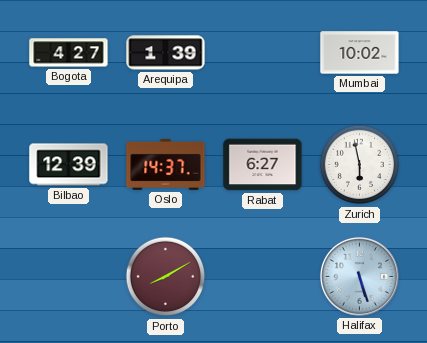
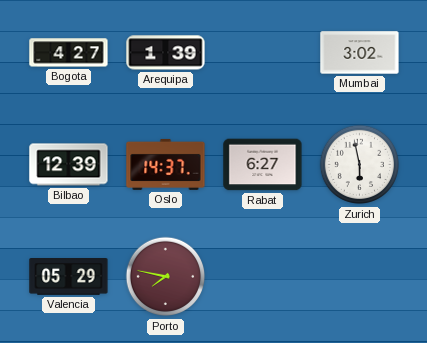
Mumbai: 10:02 -> 3:02
Valencia: none -> 05:29
Porto: 8:10 -> 7:47
Halifax: 5:27 -> none
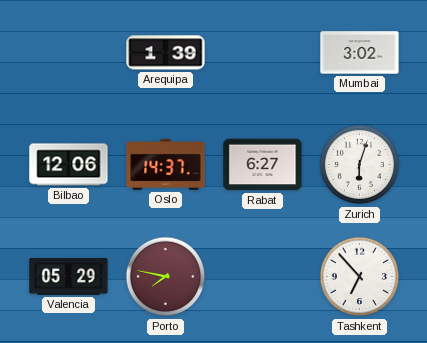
Bogota: 4:27 -> none
Bilbao: 12:39 -> 12:06
Zurich: 5:58 -> 6:03
Tashkent: none -> 6:53
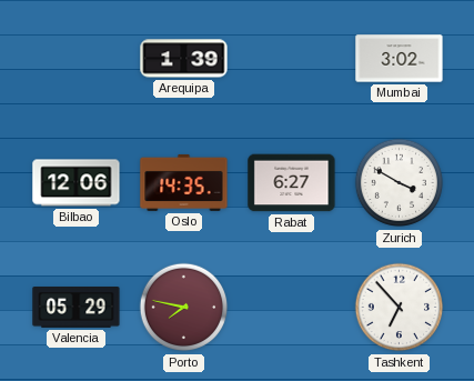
Oslo: 14:37 -> 14:35
Zurich: 6:03 -> 3:50
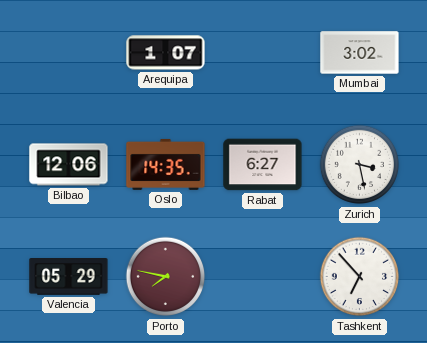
Arequipa: 1:39 -> 1:07
Zurich: 3:50 -> 3:28
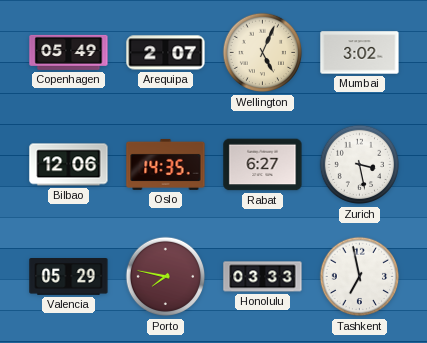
Copenhagen: none -> 05:49
Arequipa: 1:07 -> 2:07
Wellington: none -> 5:04
Honolulu: none -> 03:33
Tashkent: 6:53 -> 6:58
